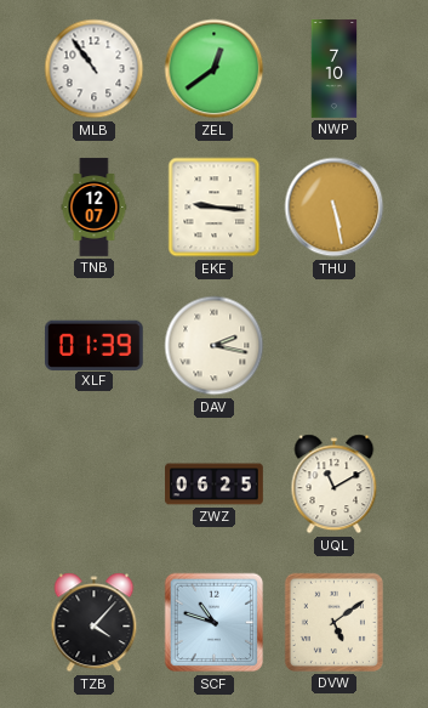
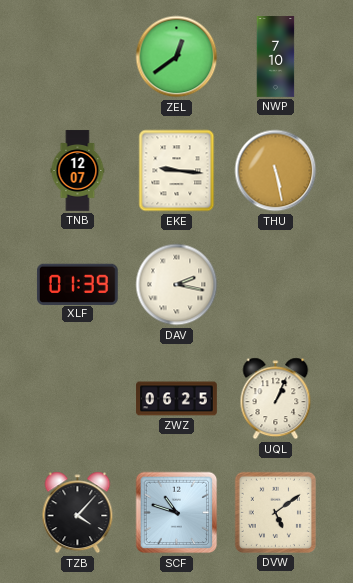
MLB: 10:54 -> none
UQL: 11:10 -> 1:04
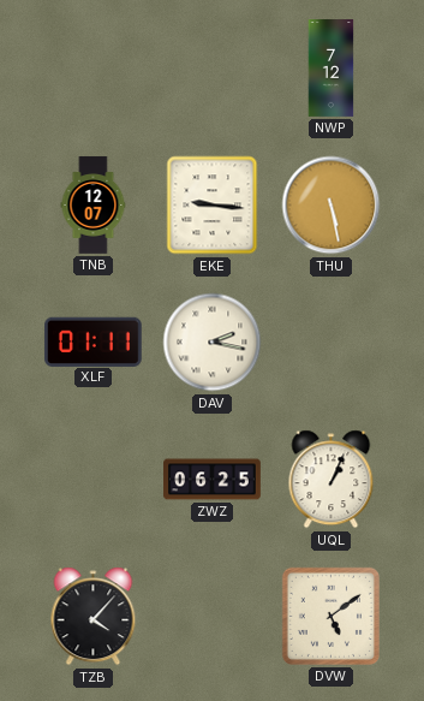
ZEL: 12:39 -> none
NWP: 7:10 -> 7:12
XLF: 01:39 -> 01:11
SCF: 10:48 -> none
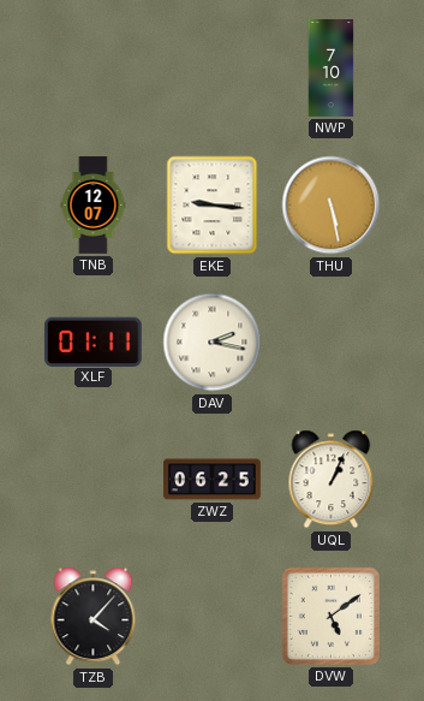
NWP: 7:12 -> 7:10
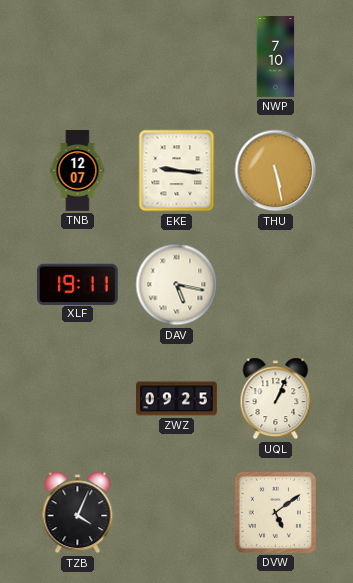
XLF: 01:11 -> 19:11
DAV: 2:17 -> 5:17
ZWZ: 06:25 -> 09:25
TZB: 4:07 -> 4:04
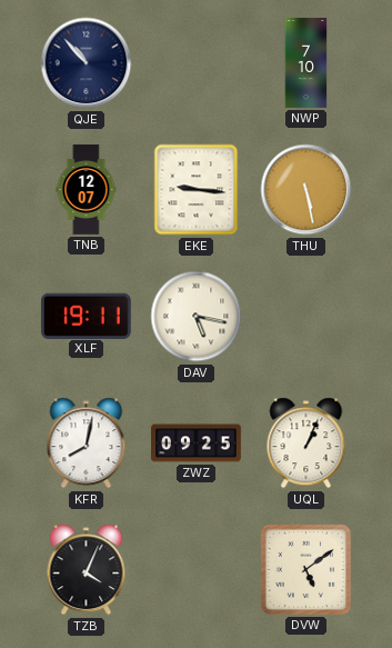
QJE: none -> 10:53
KFR: none -> 8:02
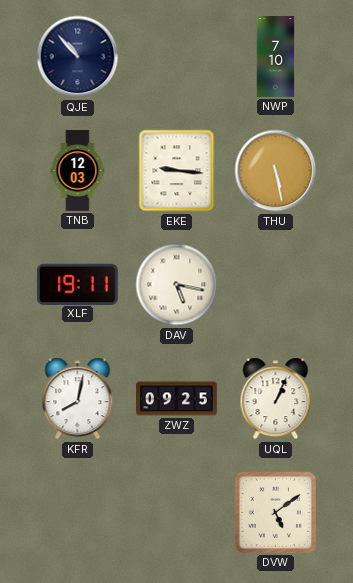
TNB: 12:07 -> 12:03
TZB: 4:04 -> none
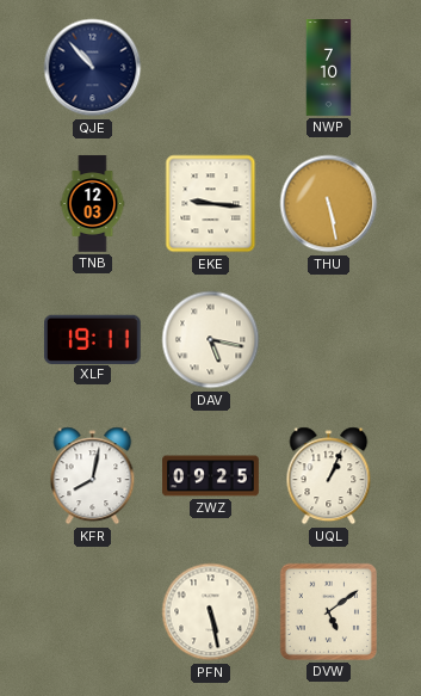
PFN: none -> 5:28
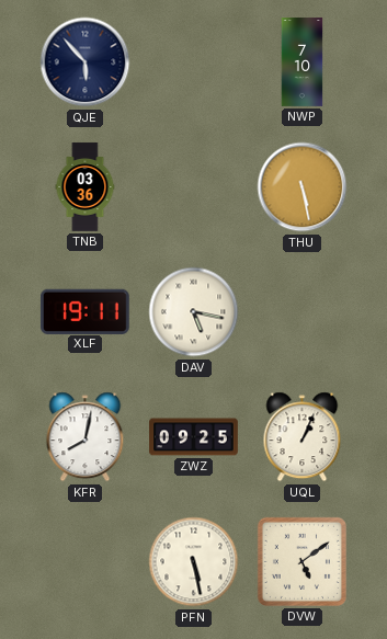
QJE: 10:53 -> 5:53
TNB: 12:03 -> 03:36
EKE: 9:16 -> none
